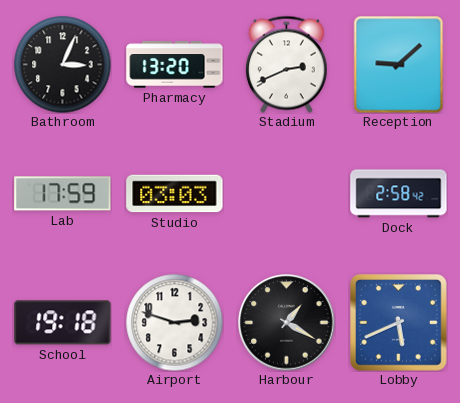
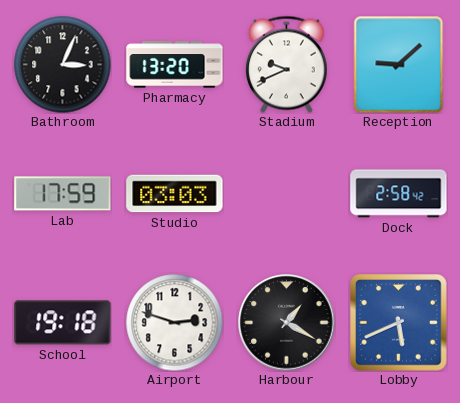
Stadium: 2:41 -> 9:41
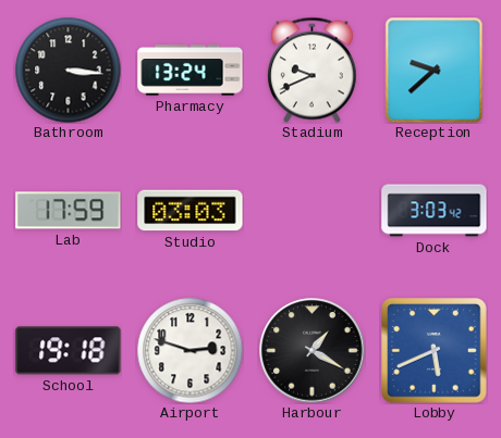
Bathroom: 3:04 -> 3:16
Pharmacy: 13:20 -> 13:24
Reception: 9:08 -> 9:38
Dock: 2:58 -> 3:03
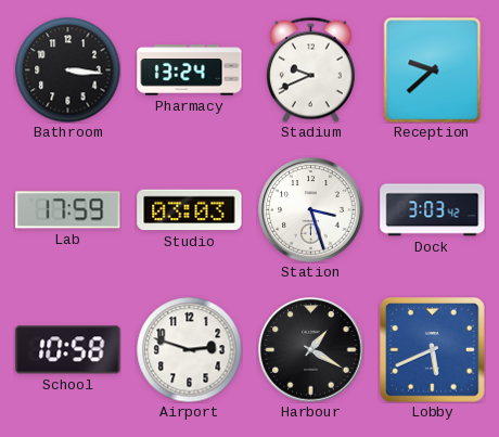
Station: none -> 3:27
School: 19:18 -> 10:58
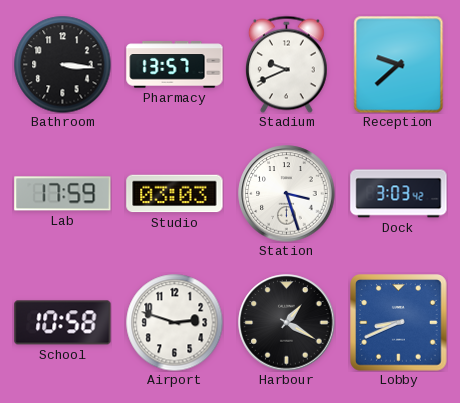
Pharmacy: 13:24 -> 13:57
Lobby: 5:41 -> 8:41
